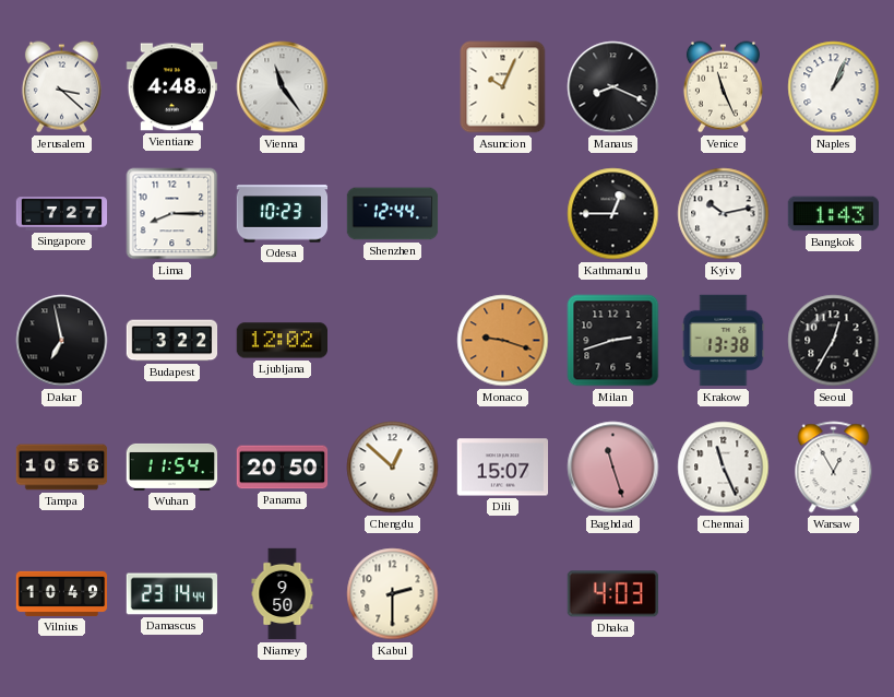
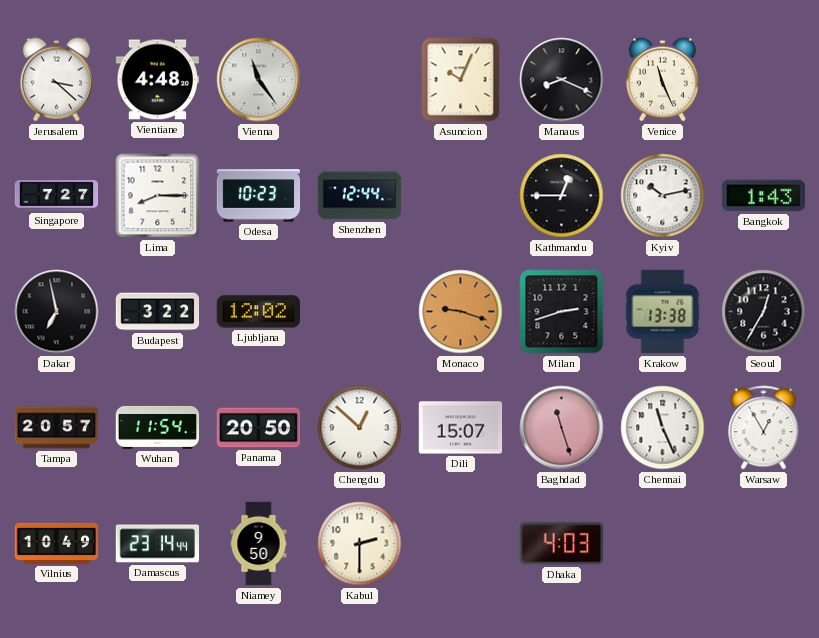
Naples: 1:04 -> none
Tampa: 10:56 -> 20:57
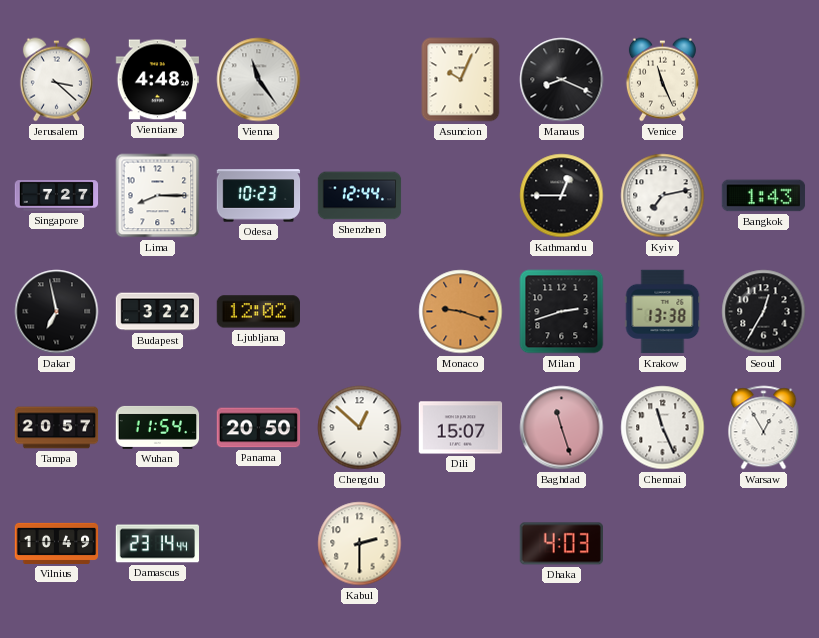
Kyiv: 10:13 -> 7:13
Niamey: 9:50 -> none
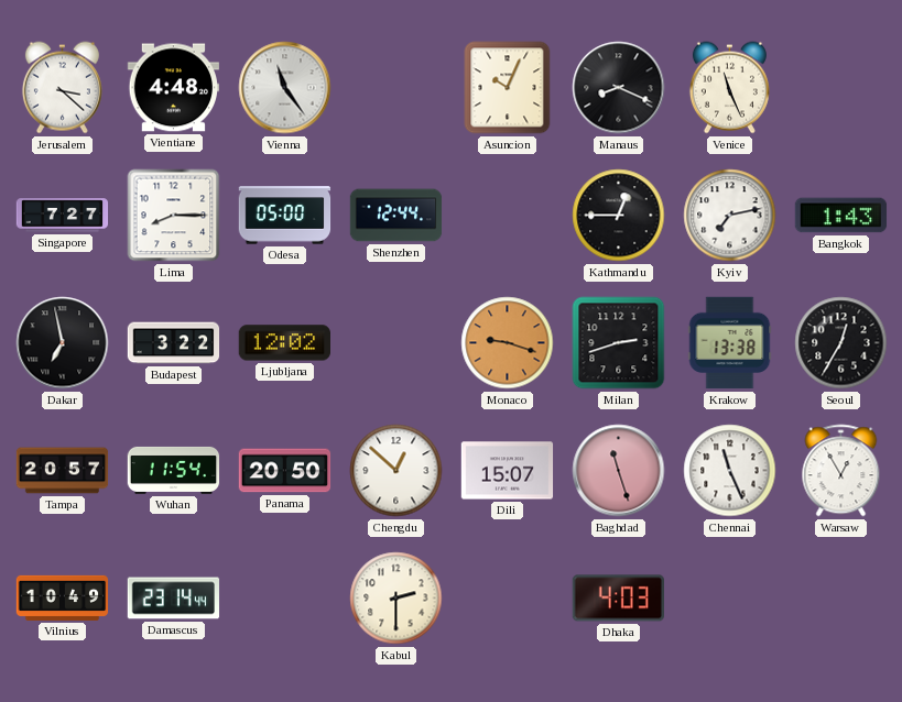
Odesa: 10:23 -> 05:00
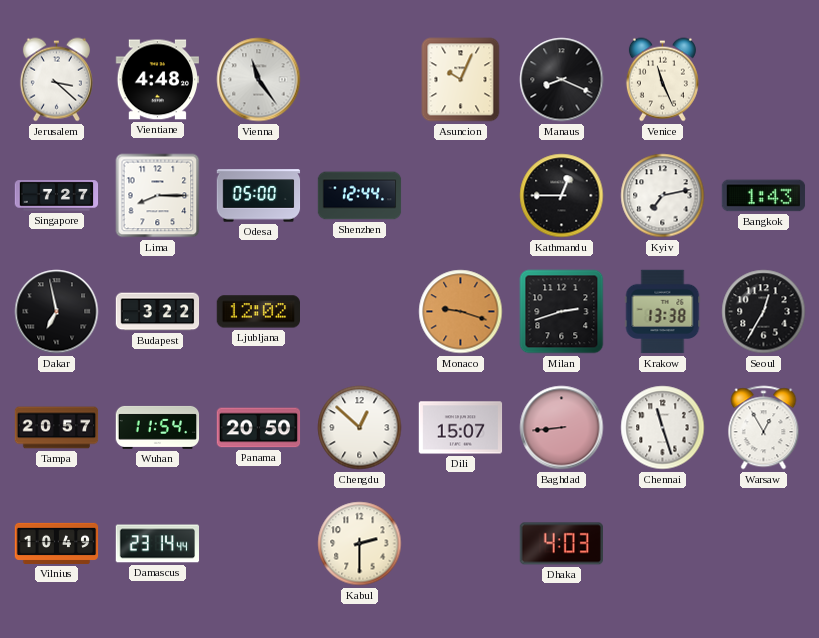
Baghdad: 11:27 -> 8:44
Chennai: 11:26 -> 11:27
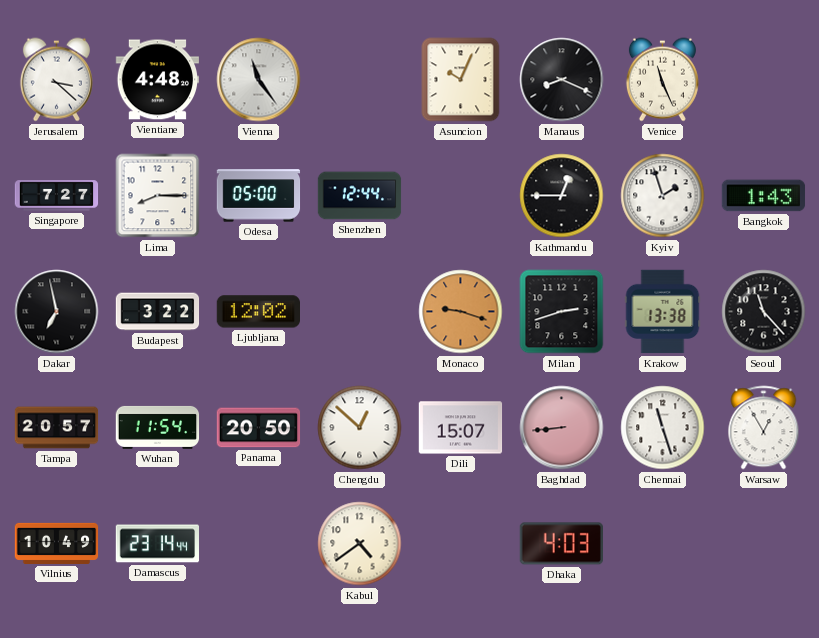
Kyiv: 7:13 -> 1:57
Seoul: 12:35 -> 11:23
Kabul: 2:30 -> 4:39
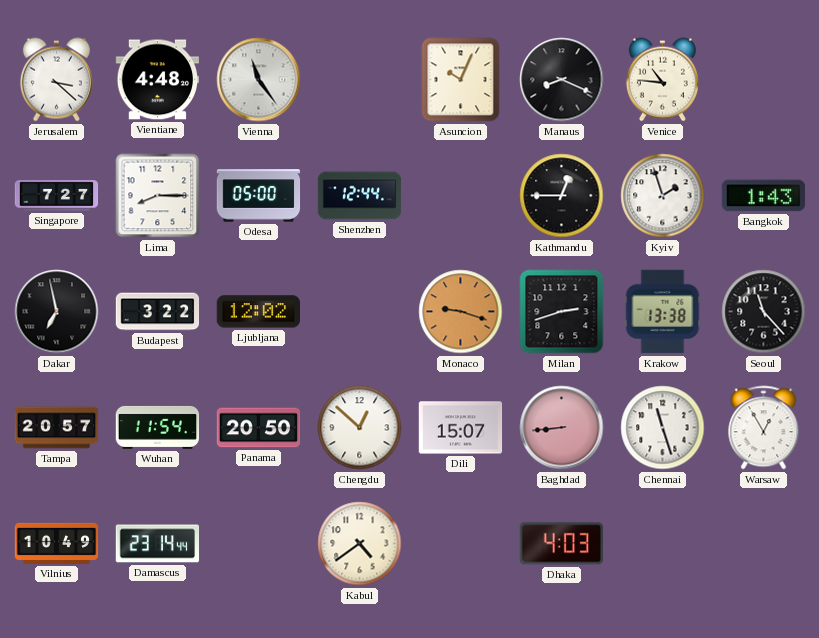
Venice: 11:26 -> 10:46
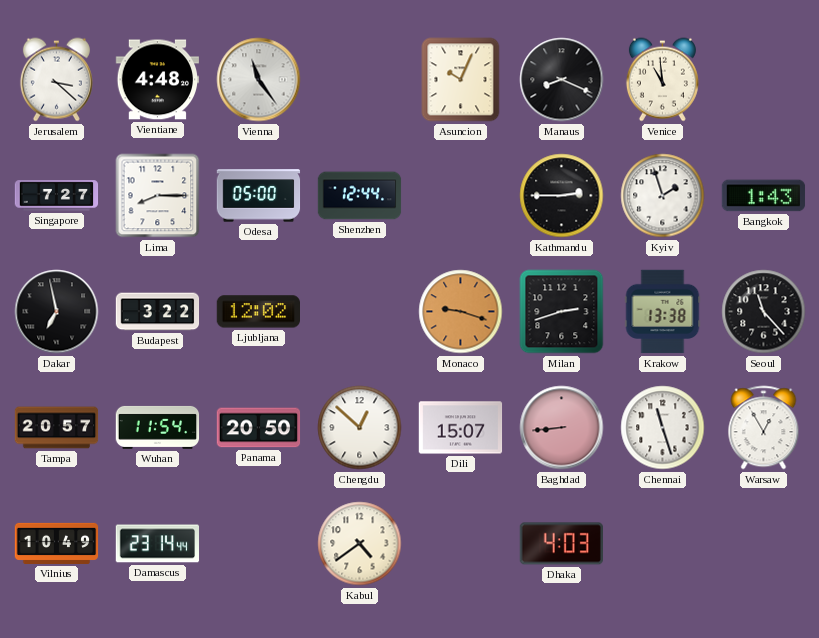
Venice: 10:46 -> 10:59
Kathmandu: 12:45 -> 2:45
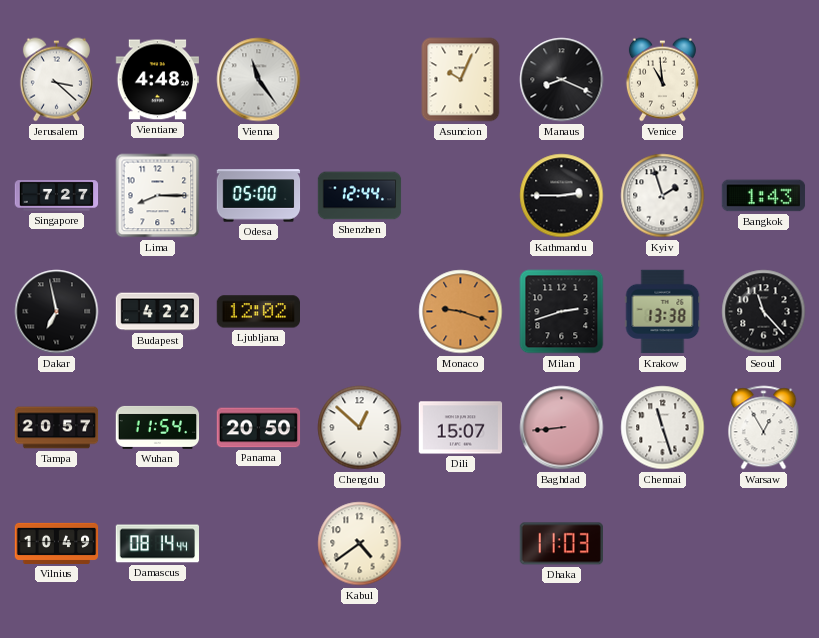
Budapest: 3:22 -> 4:22
Damascus: 23:14 -> 08:14
Dhaka: 4:03 -> 11:03
